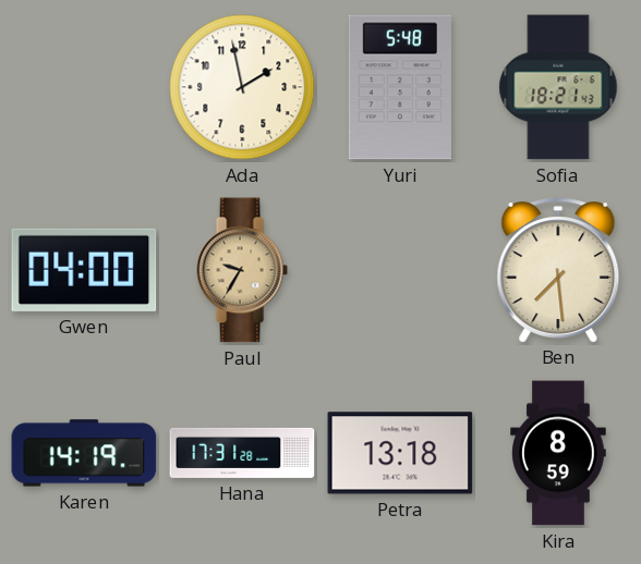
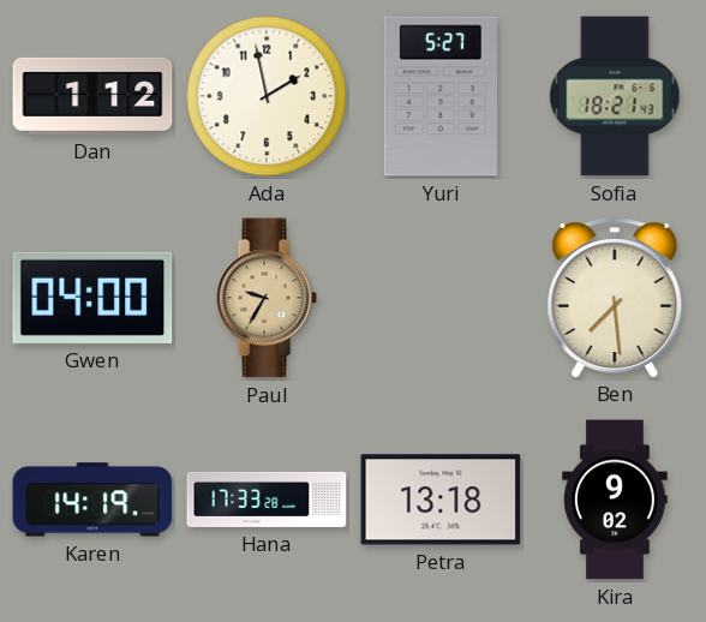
Dan: none -> 1:12
Yuri: 5:48 -> 5:27
Hana: 17:31 -> 17:33
Kira: 8:59 -> 9:02
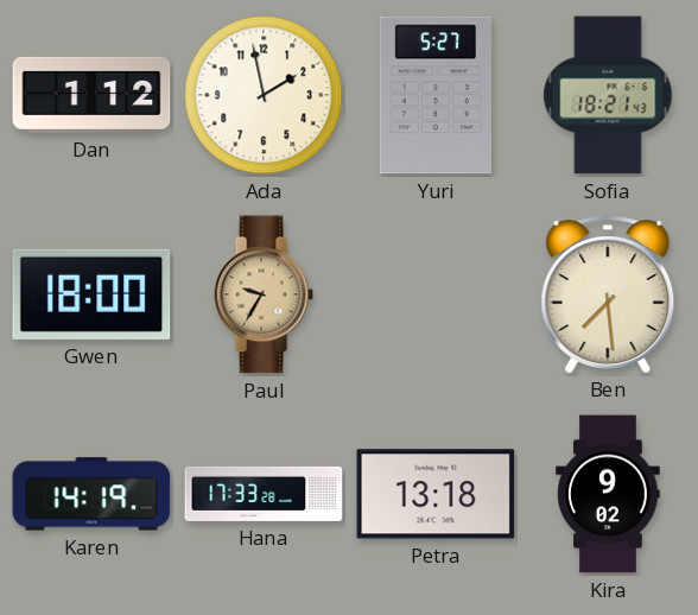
Gwen: 04:00 -> 18:00
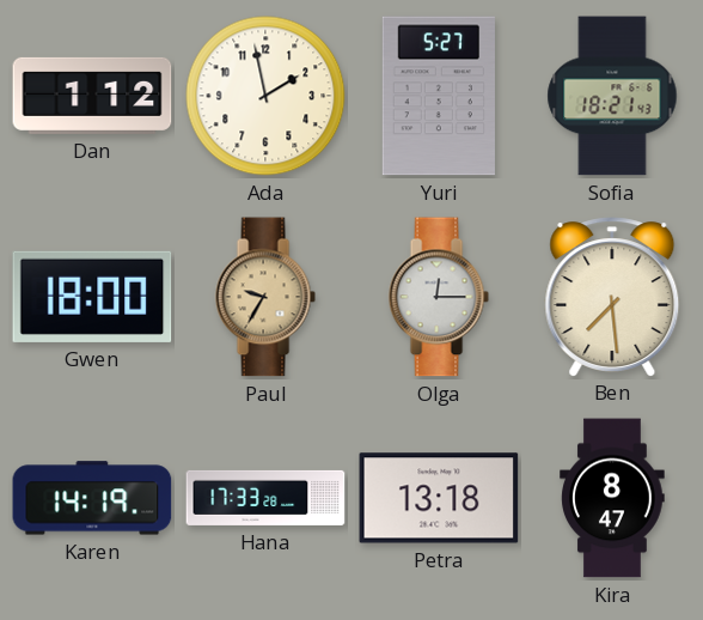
Olga: none -> 12:15
Kira: 9:02 -> 8:47
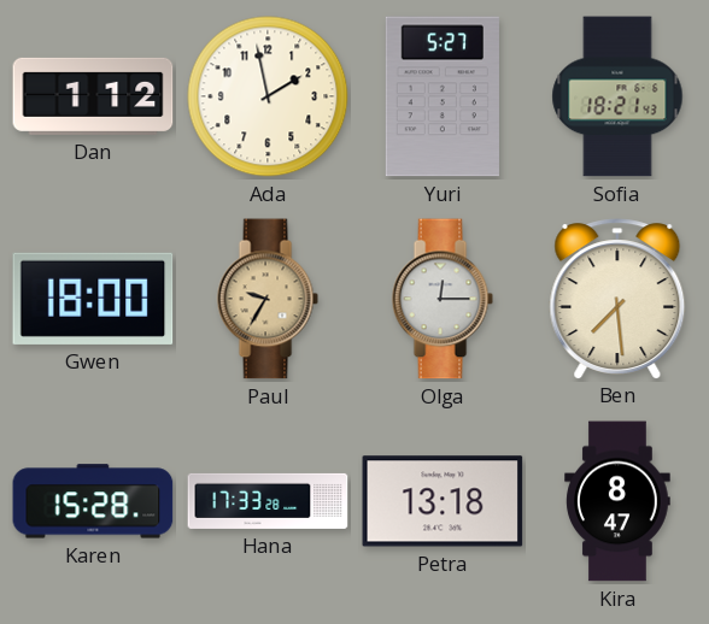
Karen: 14:19 -> 15:28
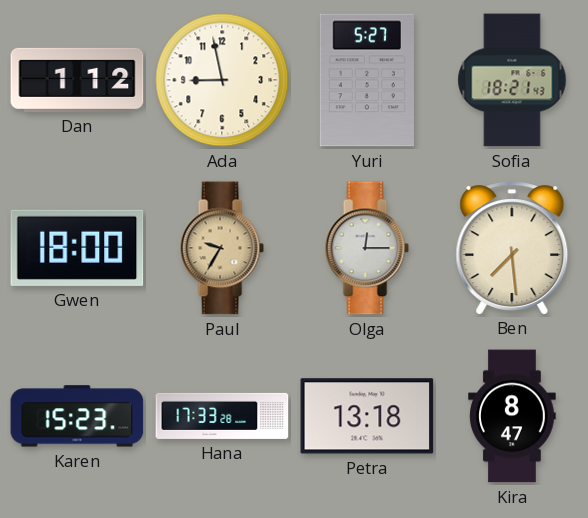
Ada: 1:58 -> 8:58
Karen: 15:28 -> 15:23
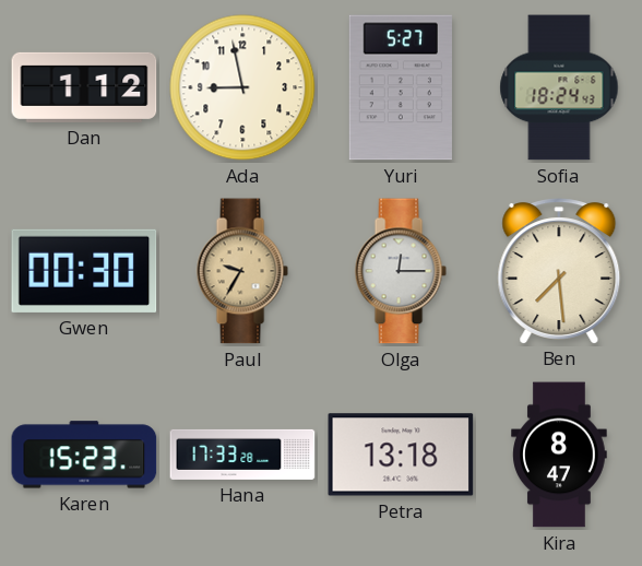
Sofia: 18:21 -> 18:24
Gwen: 18:00 -> 00:30
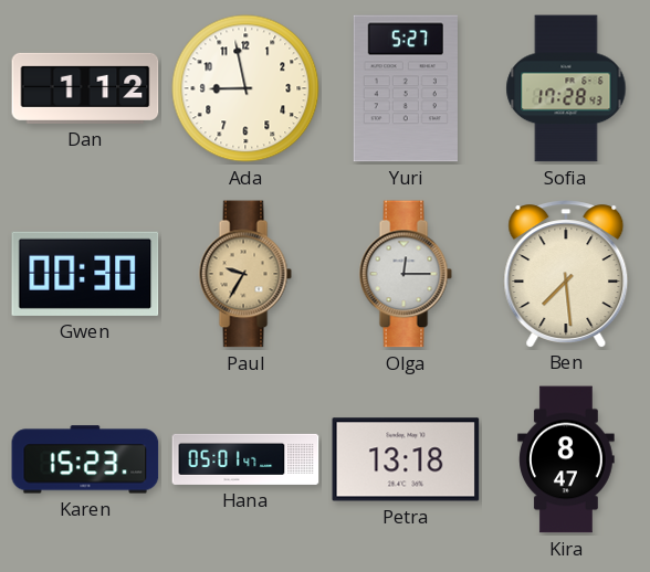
Sofia: 18:24 -> 17:28
Hana: 17:33 -> 05:01
